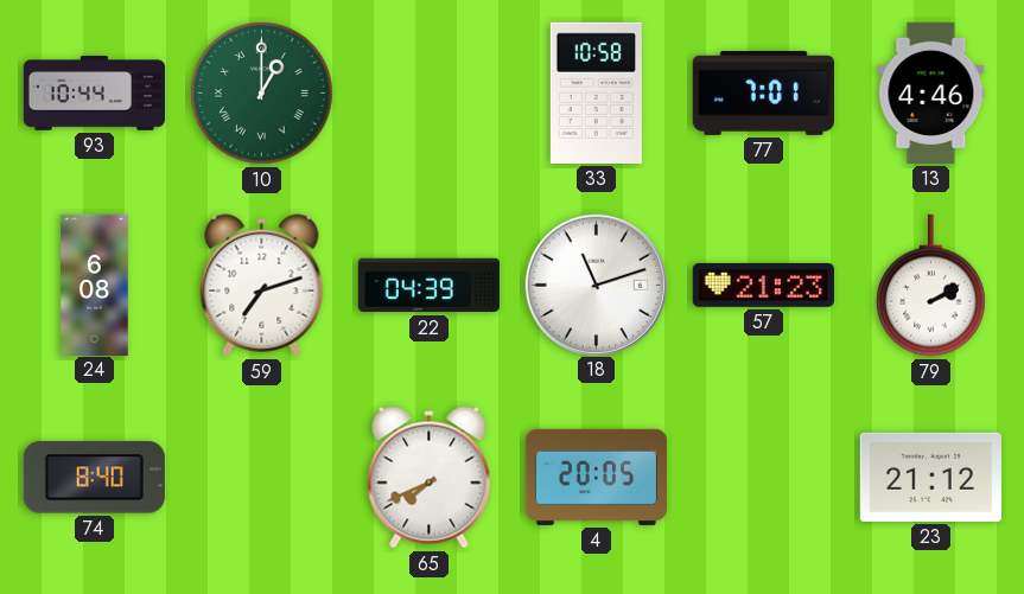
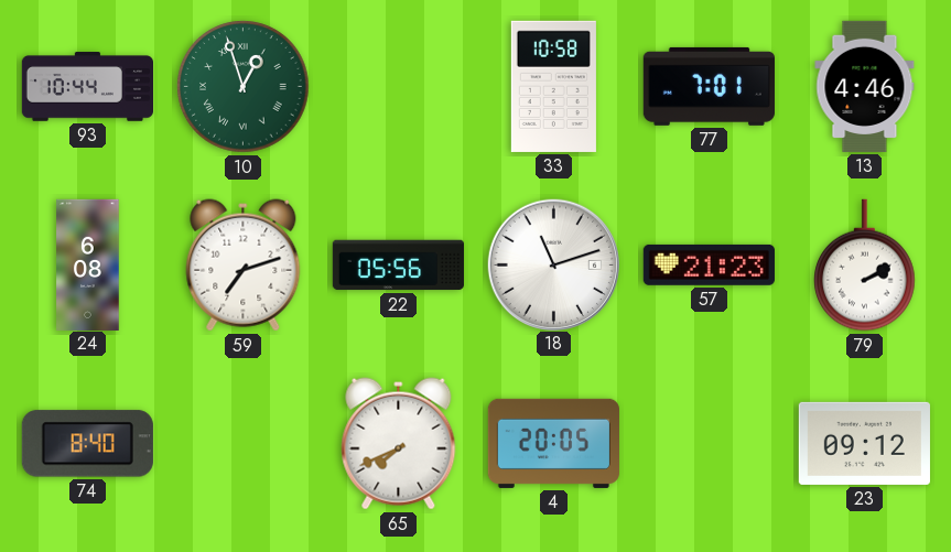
10: 1:00 -> 12:57
22: 04:39 -> 05:56
23: 21:12 -> 09:12
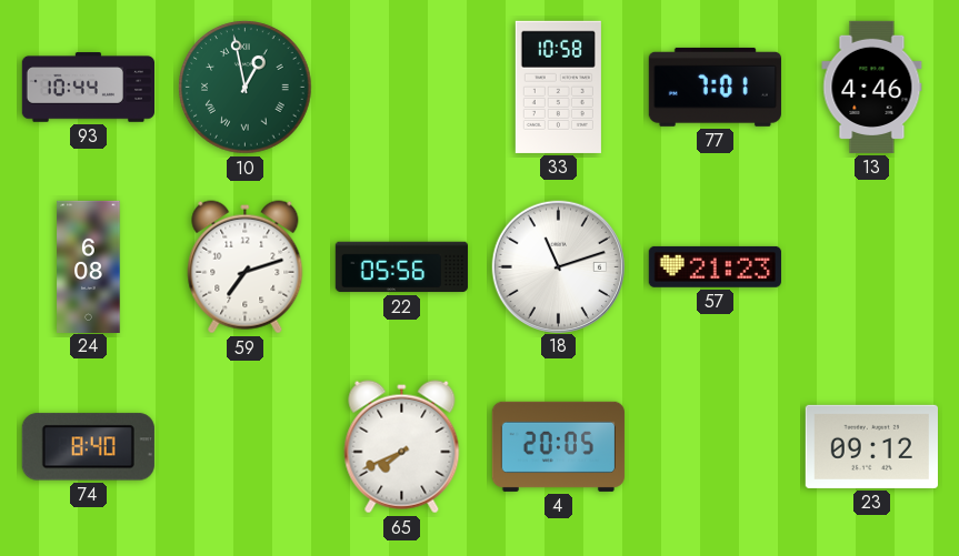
10: 12:57 -> 12:58
79: 2:10 -> none
